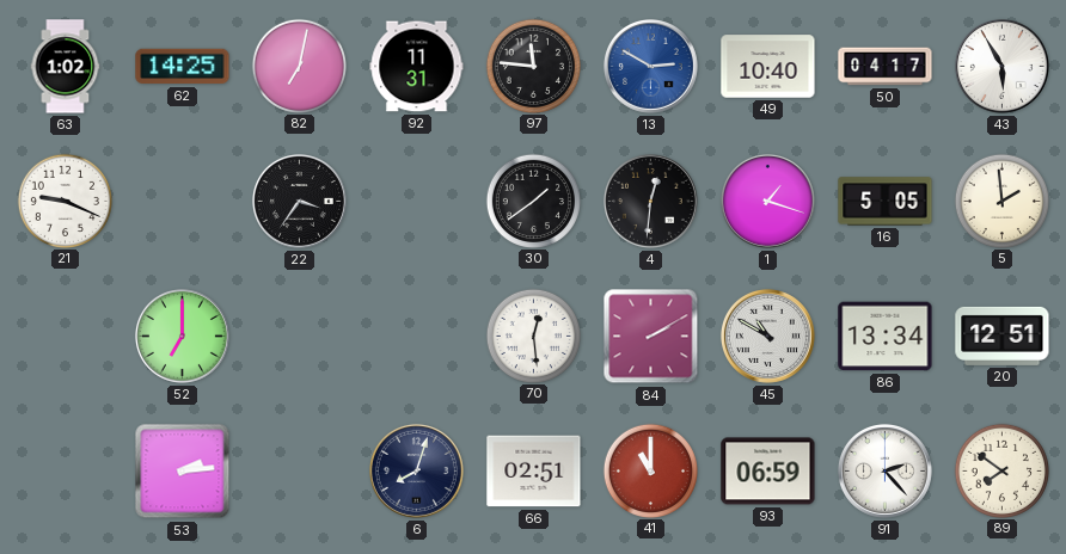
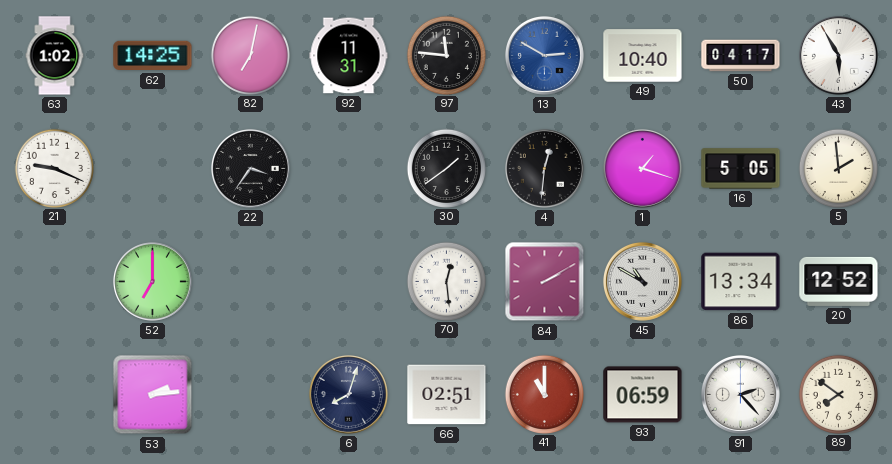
20: 12:51 -> 12:52
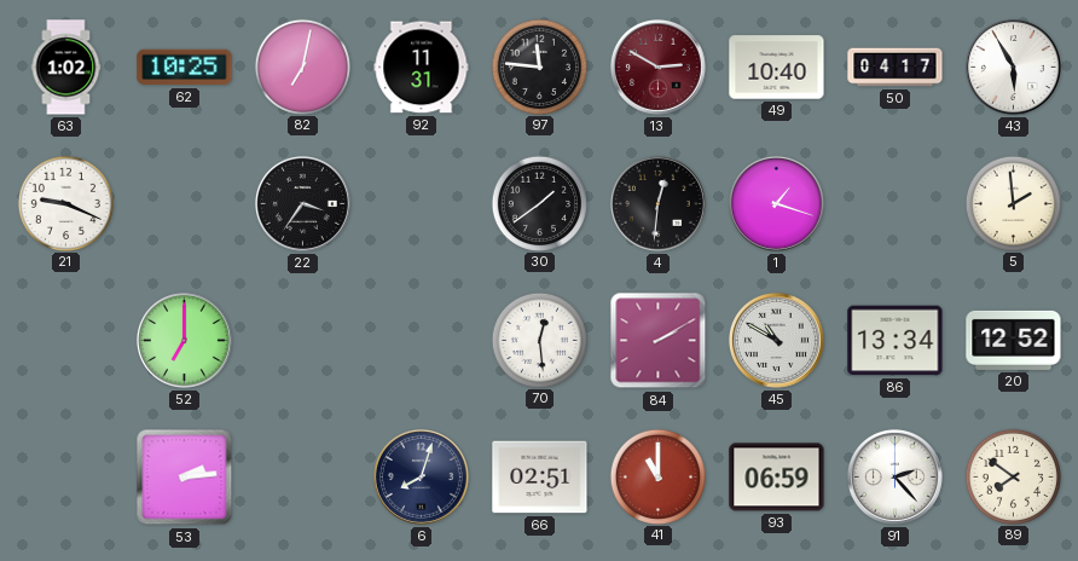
62: 14:25 -> 10:25
13 dial: blue -> burgundy
16: 5:05 -> none
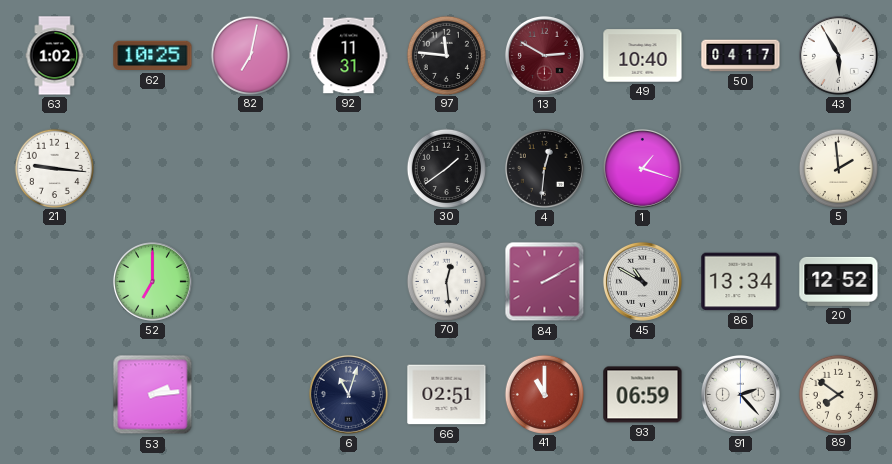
21: 9:19 -> 9:16
22: 3:36 -> none
6: 8:03 -> 11:03
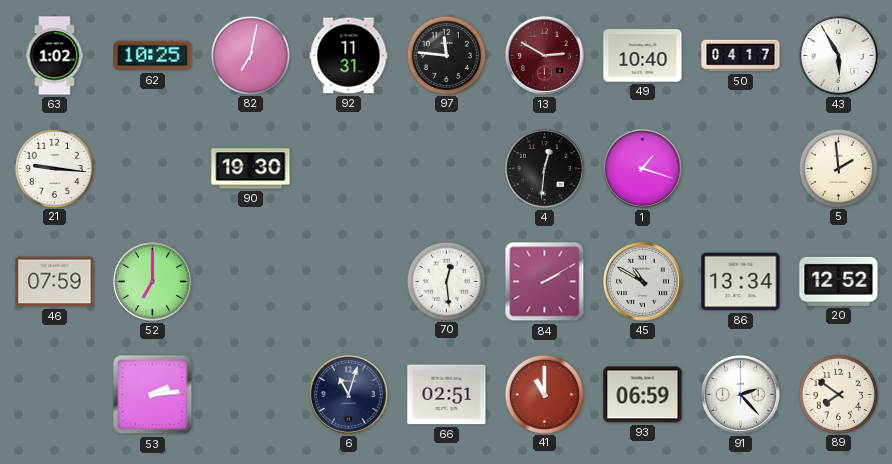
90: none -> 19:30
30: 1:39 -> none
46: none -> 07:59
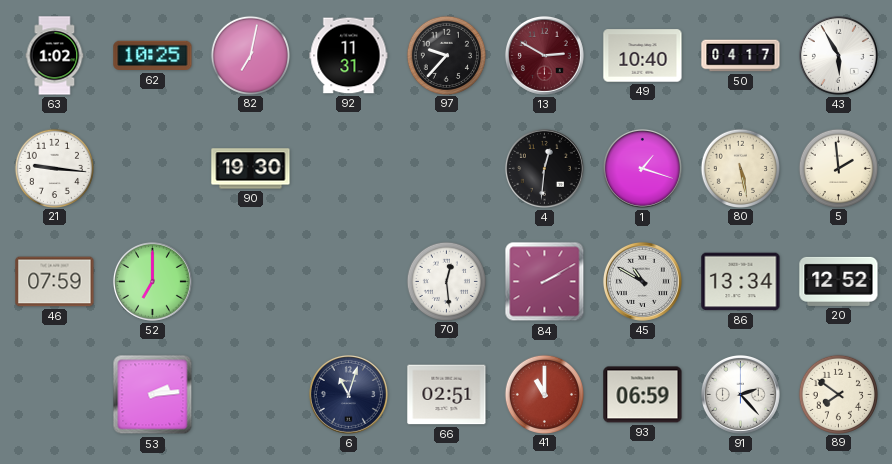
97: 11:46 -> 9:37
80: none -> 5:28
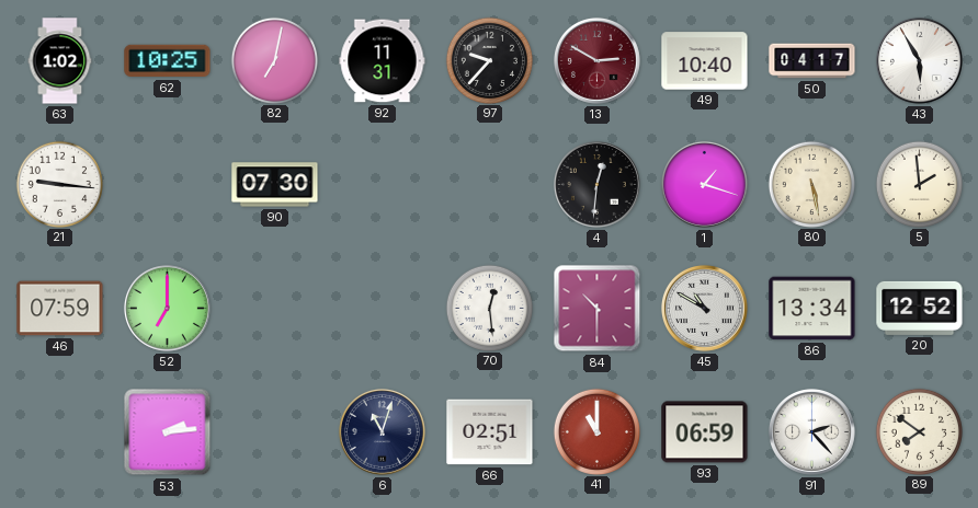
90: 19:30 -> 07:30
84: 2:10 -> 10:30
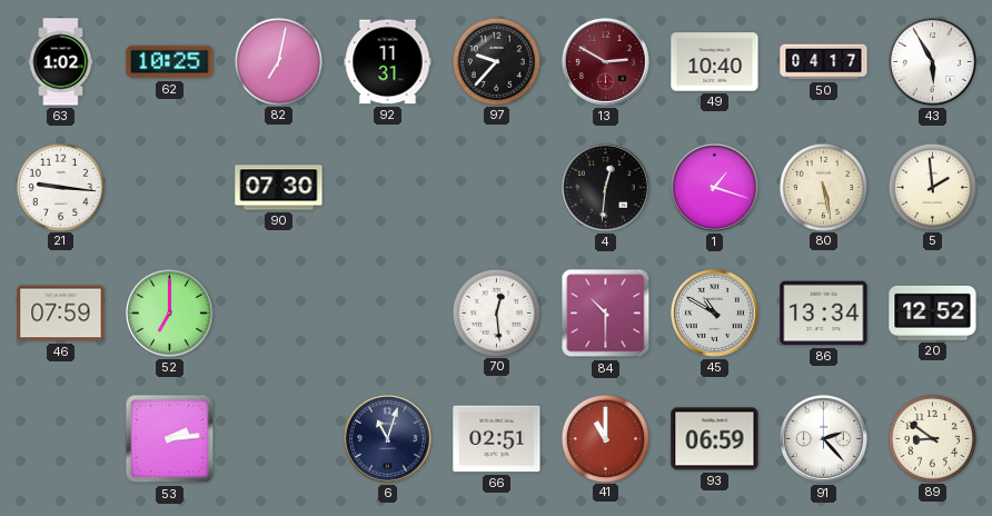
89: 7:51 -> 8:51
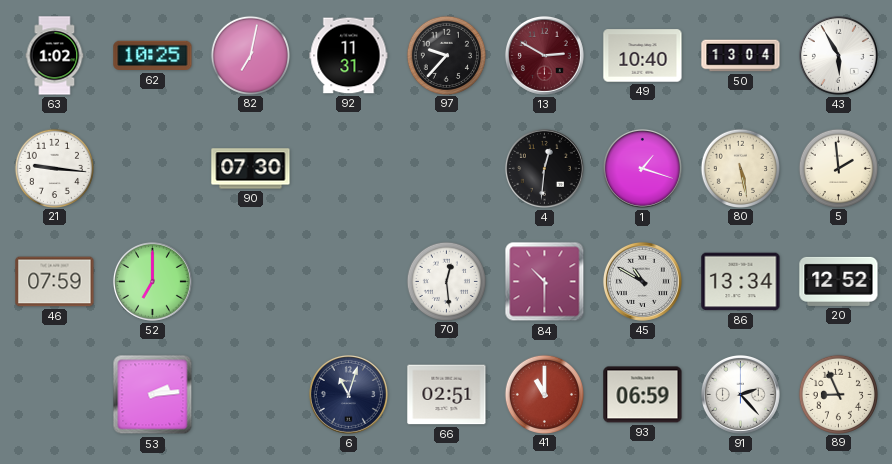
50: 04:17 -> 13:04
89: 8:51 -> 8:56
